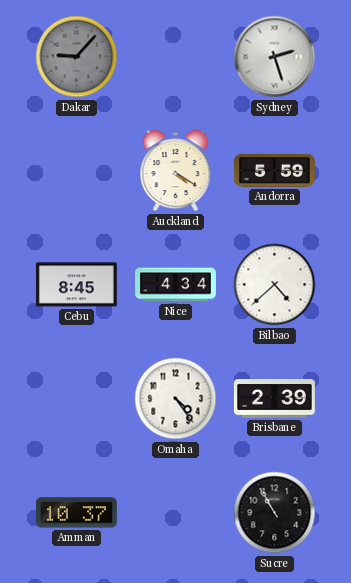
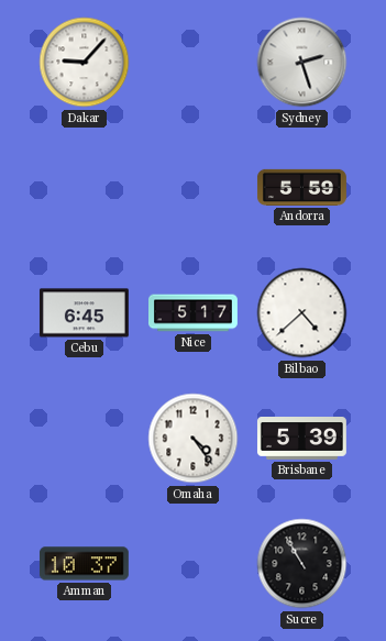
Dakar dial: grey -> white
Auckland: 4:20 -> none
Cebu: 8:45 -> 6:45
Nice: 4:34 -> 5:17
Brisbane: 2:39 -> 5:39
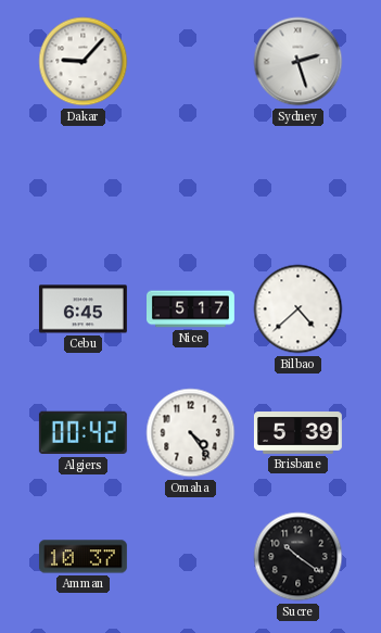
Andorra: 5:59 -> none
Algiers: none -> 00:42
Sucre: 10:55 -> 10:21
